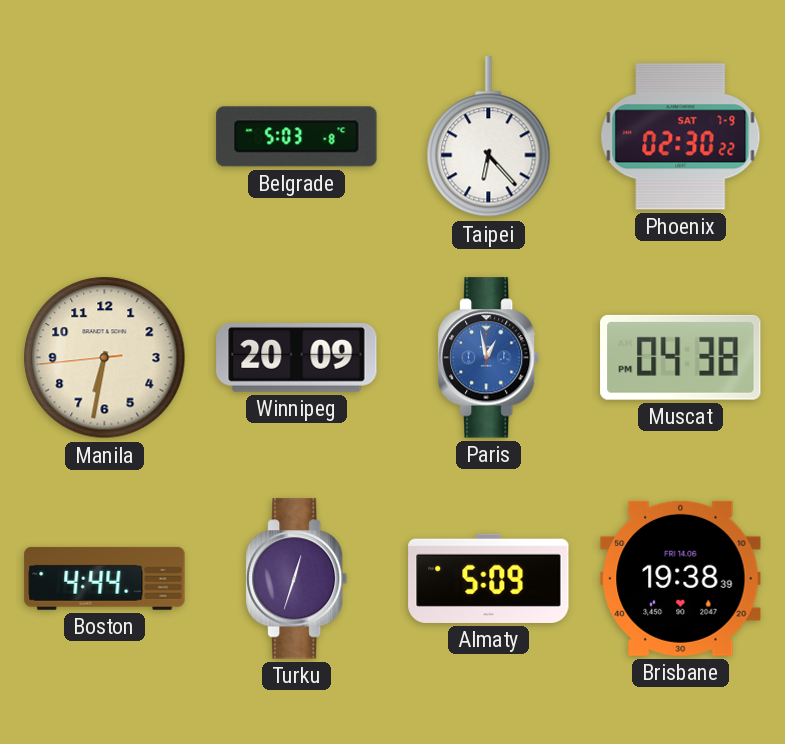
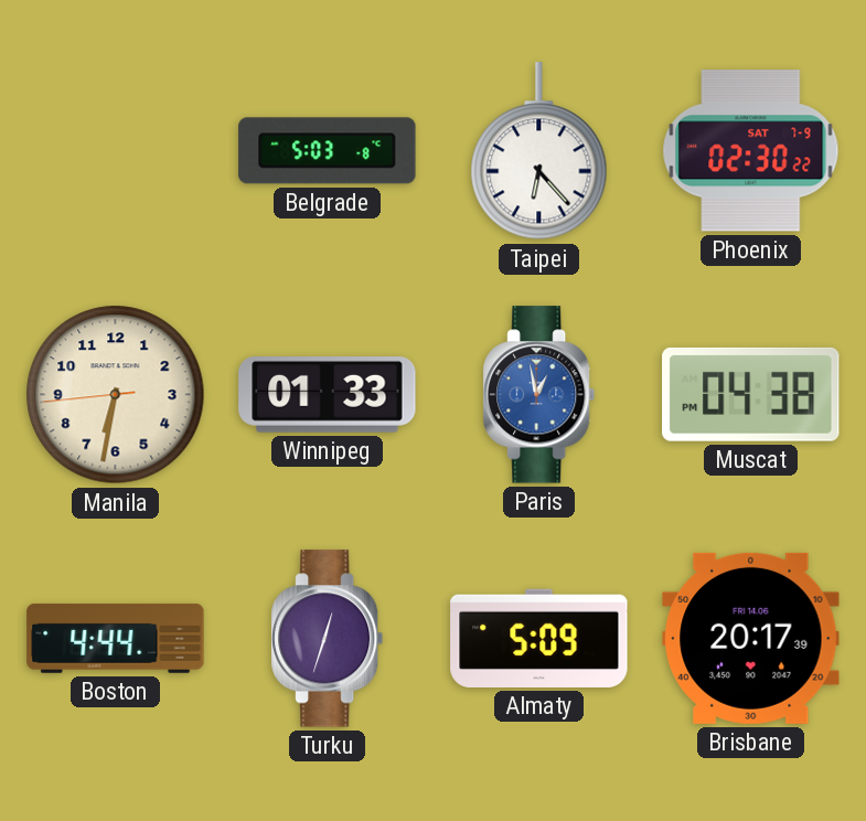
Winnipeg: 20:09 -> 01:33
Brisbane: 19:38 -> 20:17
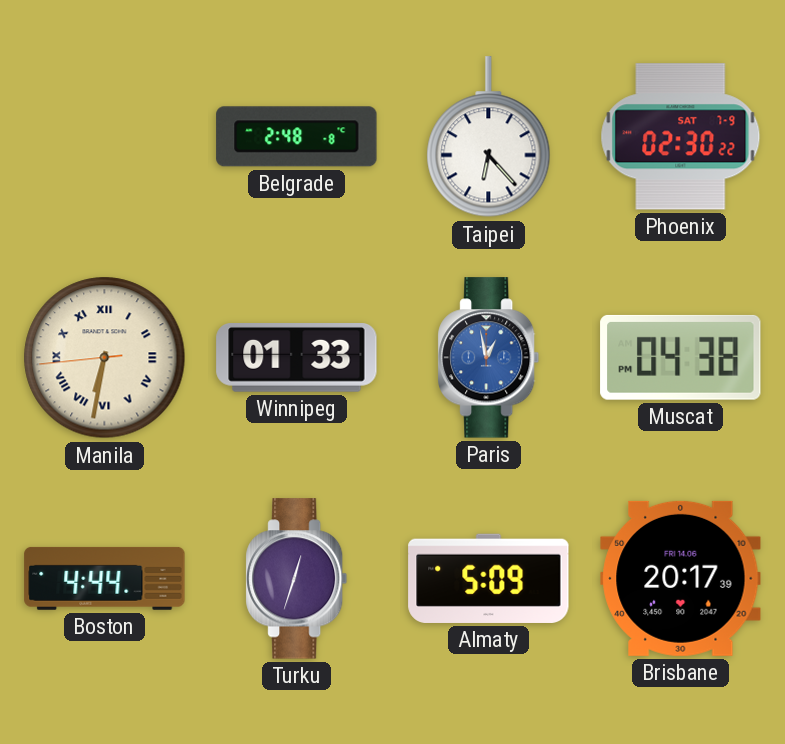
Belgrade: 5:03 -> 2:48
Manila numerals: Arabic -> Roman
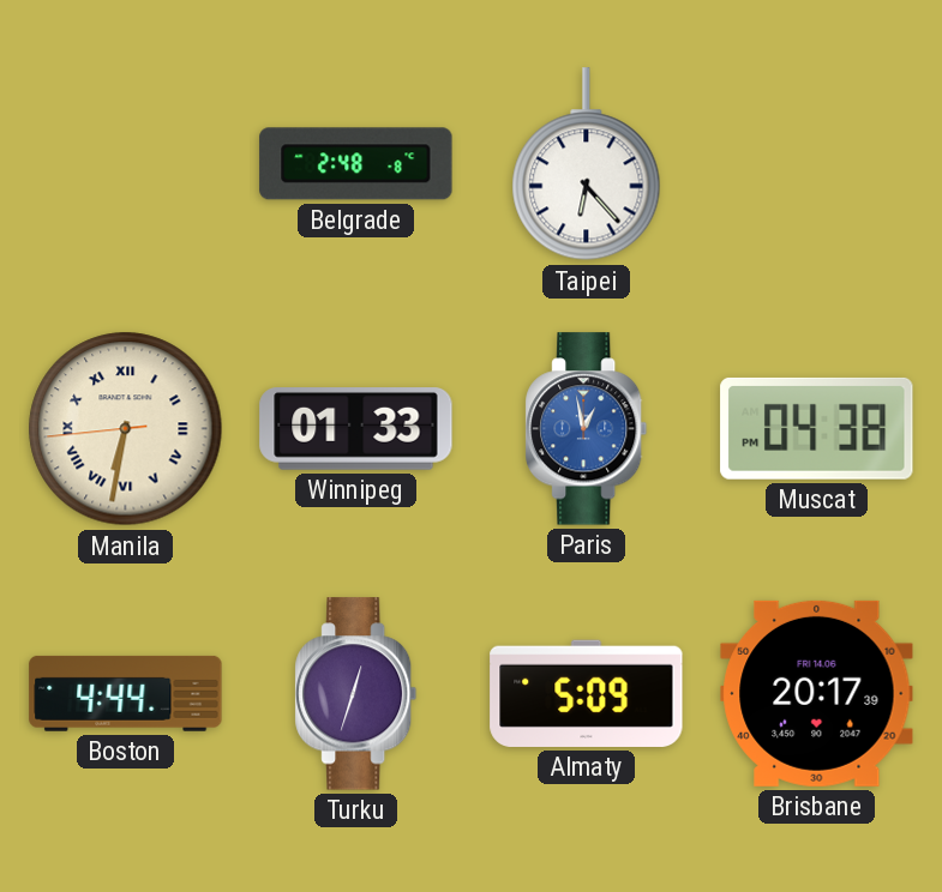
Phoenix: 02:30 -> none
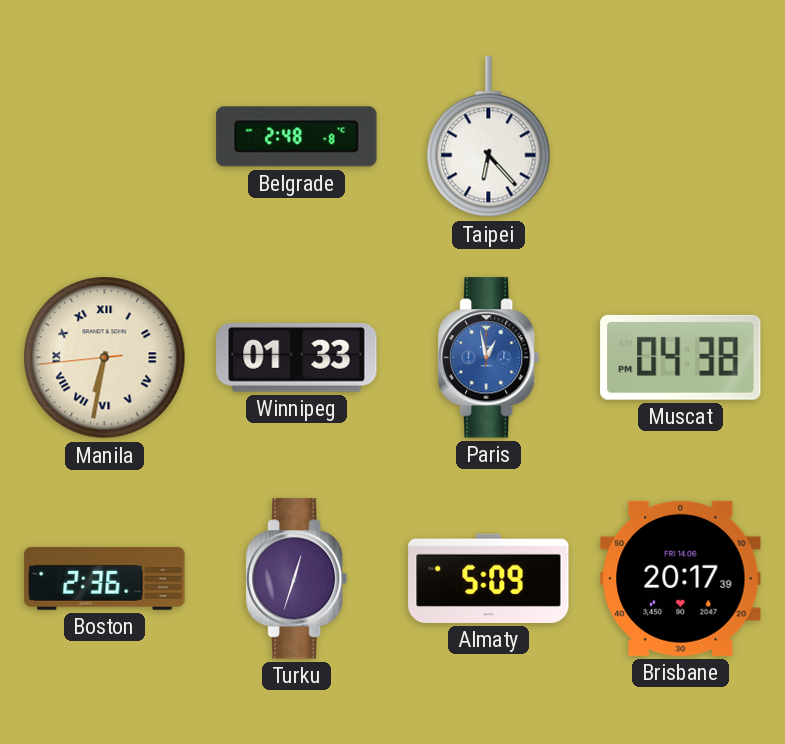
Boston: 4:44 -> 2:36
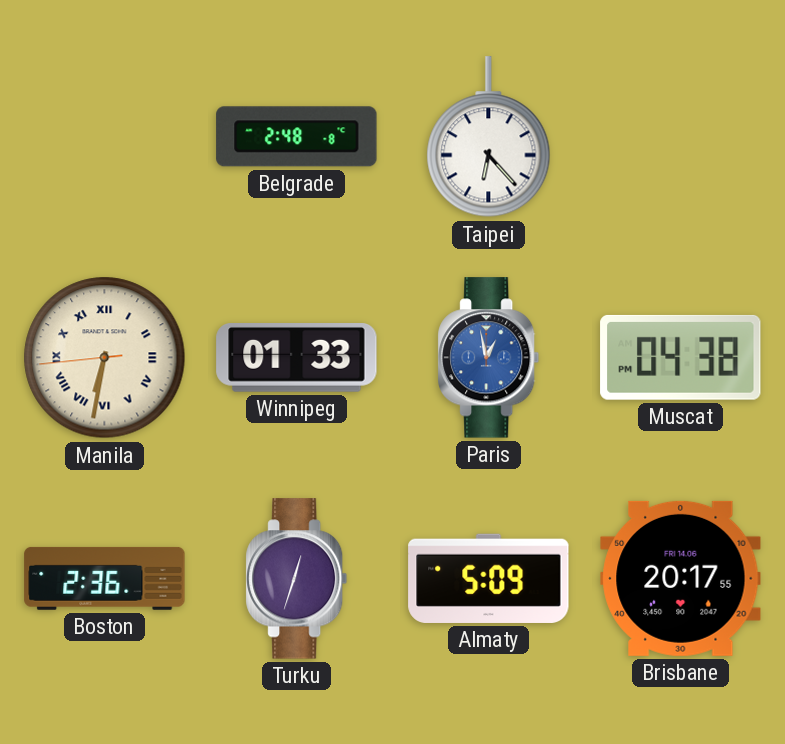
Brisbane: 20:17:39 -> 20:17:55
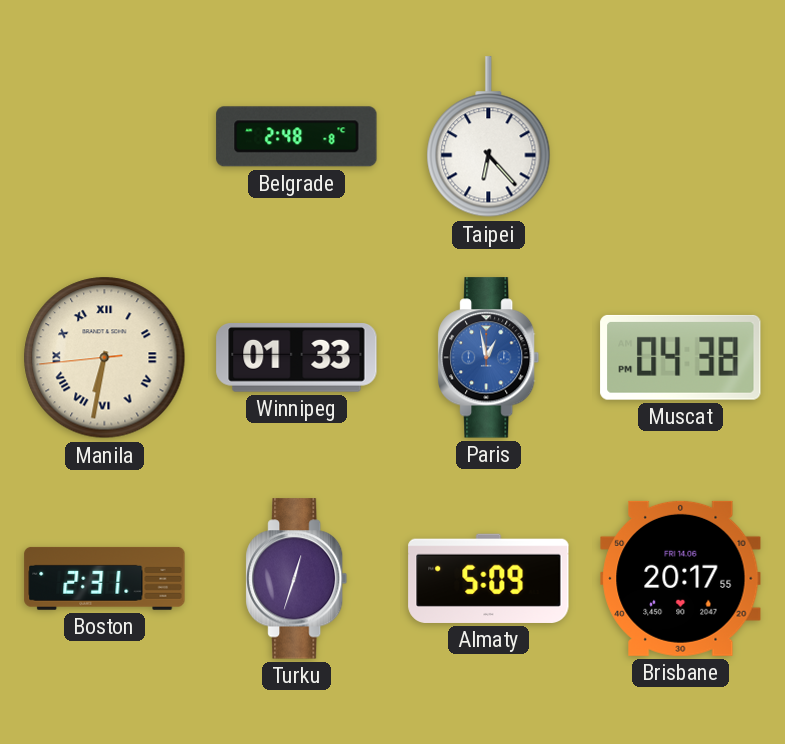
Boston: 2:36 -> 2:31
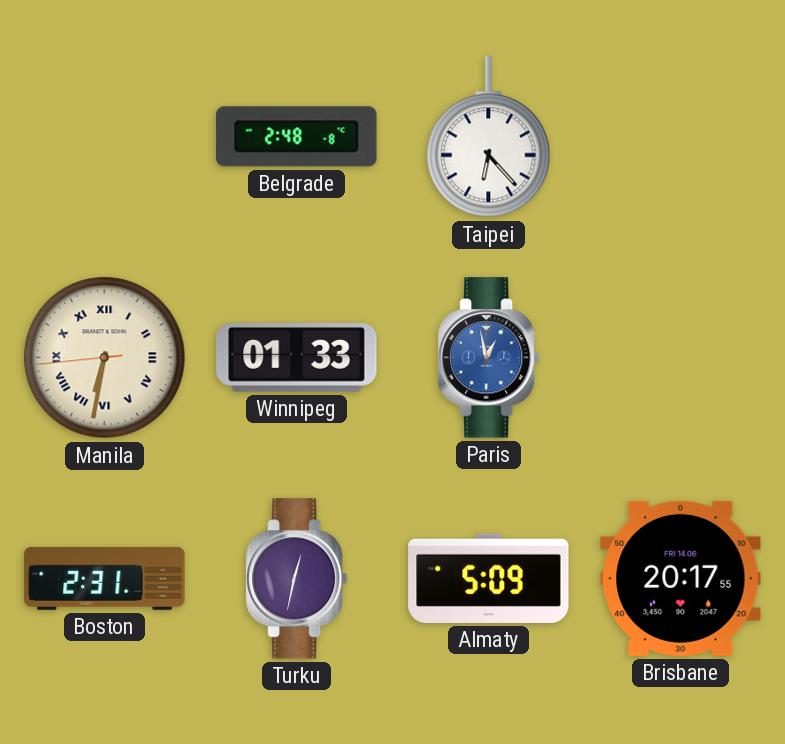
Muscat: 04:38 -> none
Turku: 12:33 -> 12:32
